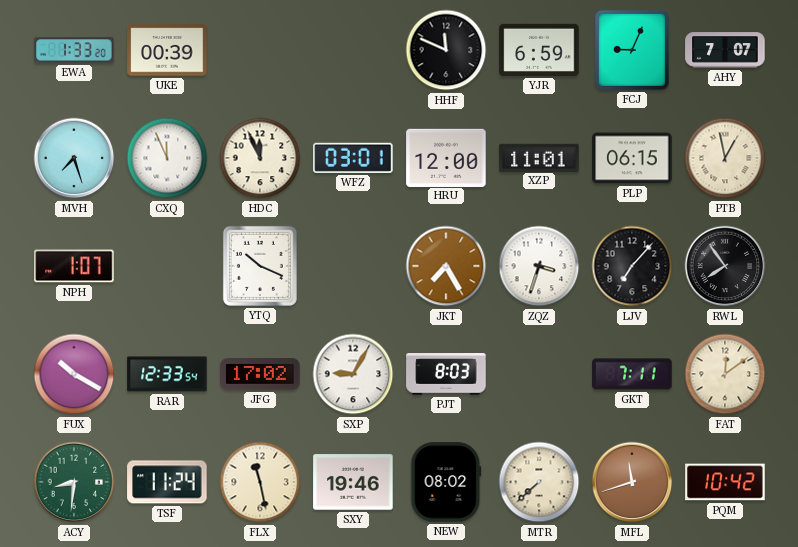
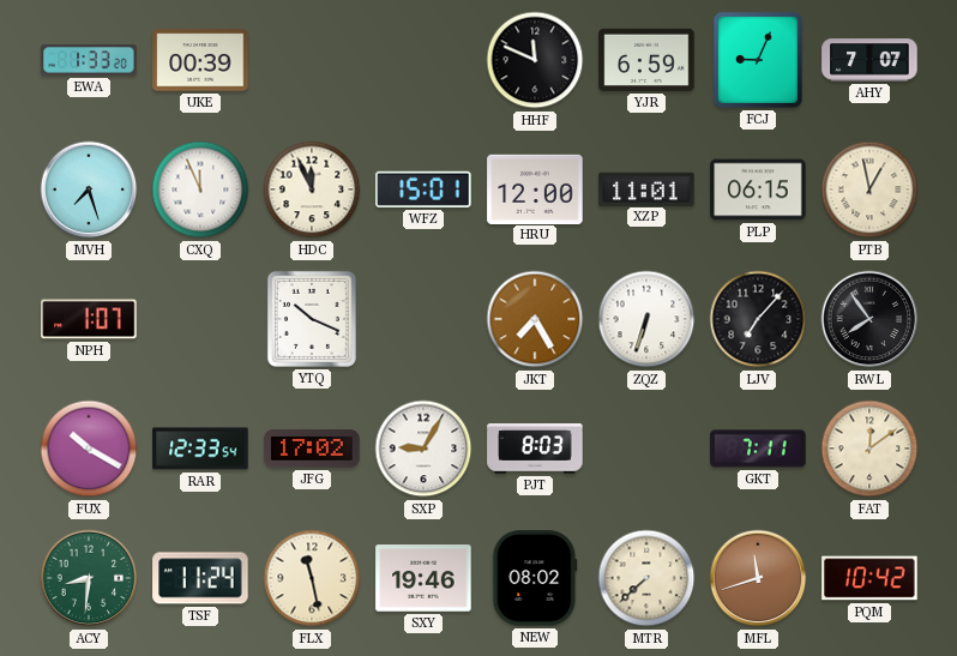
WFZ: 03:01 -> 15:01
ZQZ: 3:33 -> 6:33
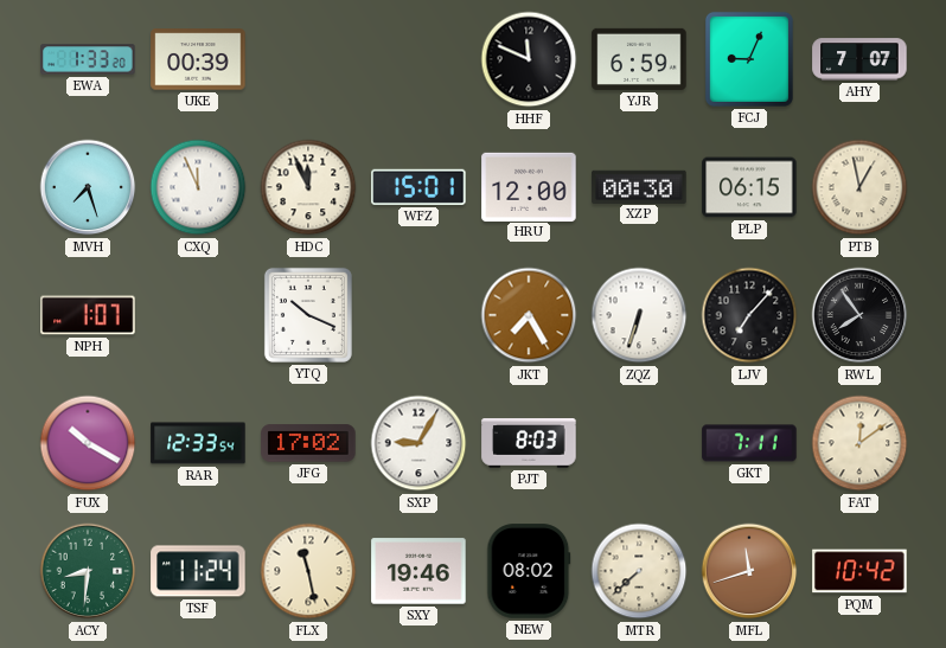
XZP: 11:01 -> 00:30
